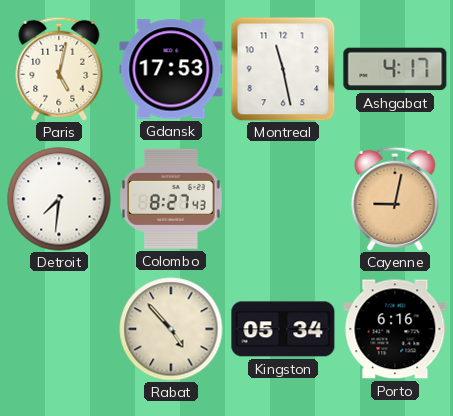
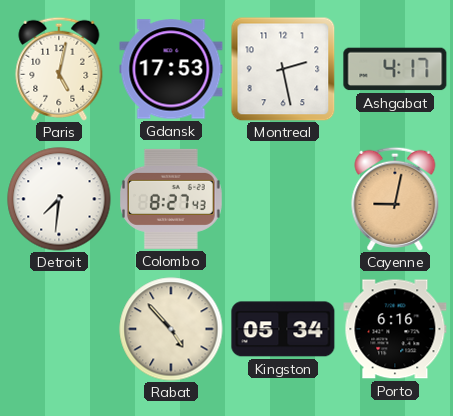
Montreal: 11:28 -> 2:28
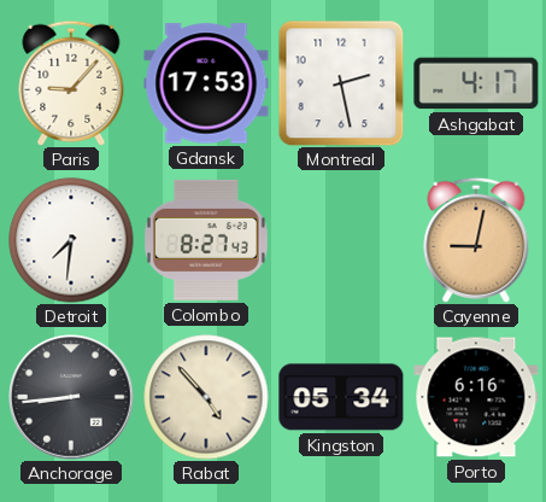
Paris: 5:02 -> 9:07
Anchorage: none -> 8:44
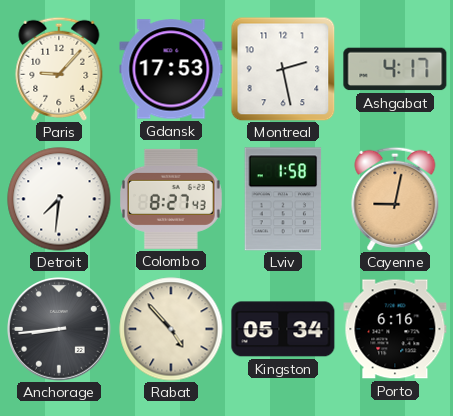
Lviv: none -> 1:58
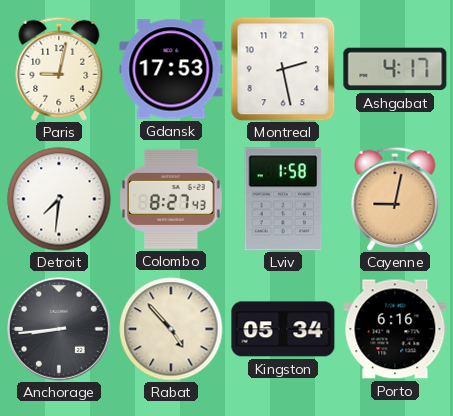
Paris: 9:07 -> 9:02
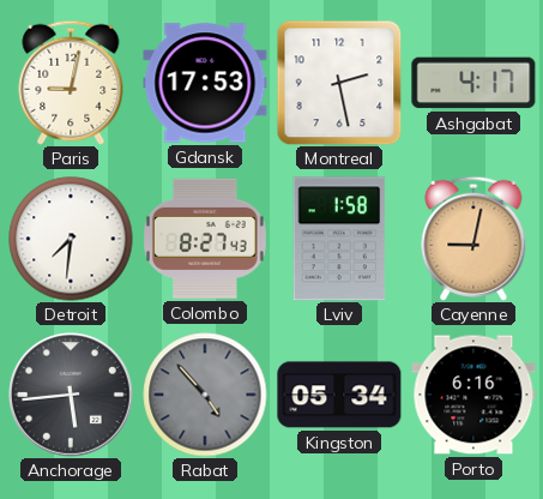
Anchorage: 8:44 -> 5:44
Rabat dial: cream -> grey
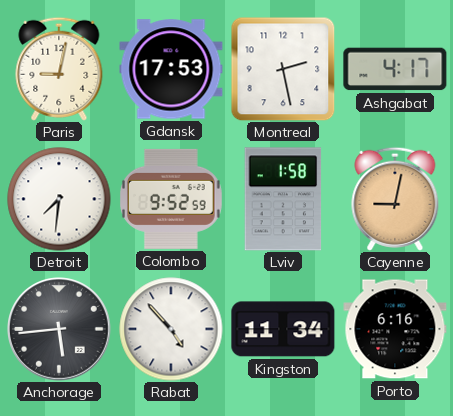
Colombo: 8:27 -> 9:52
Rabat dial: grey -> white
Kingston: 05:34 -> 11:34
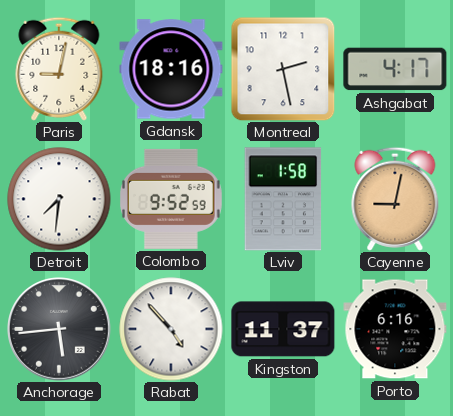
Gdansk: 17:53 -> 18:16
Kingston: 11:34 -> 11:37
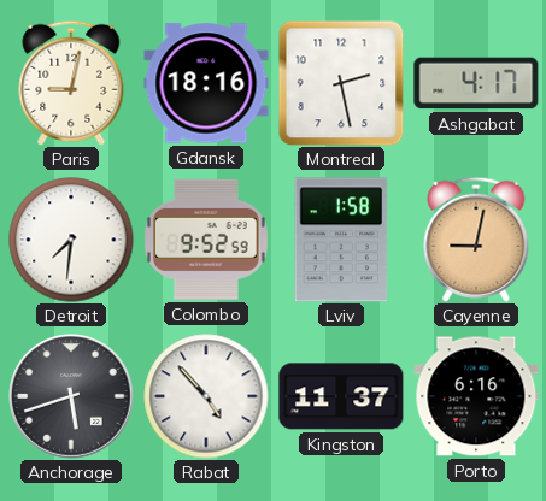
Anchorage: 5:44 -> 5:42
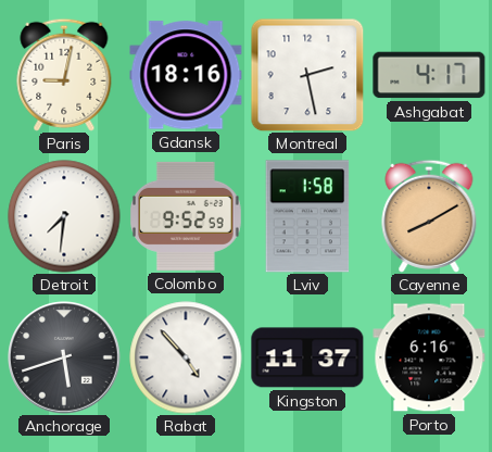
Cayenne: 9:02 -> 8:10
